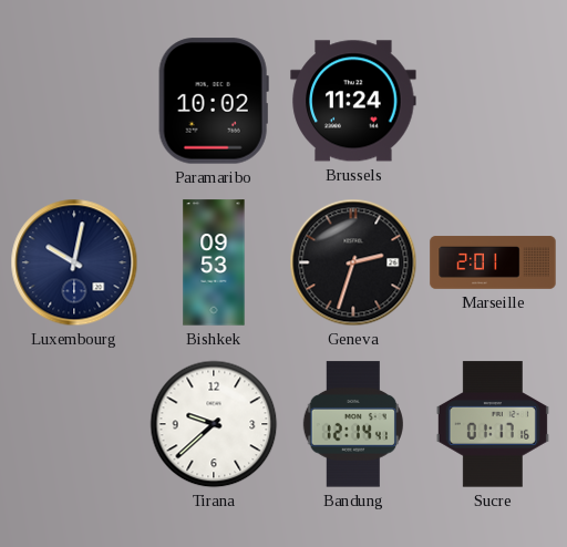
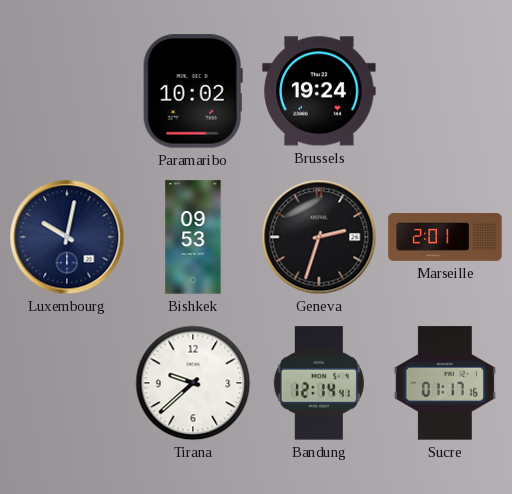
Brussels: 11:24 -> 19:24
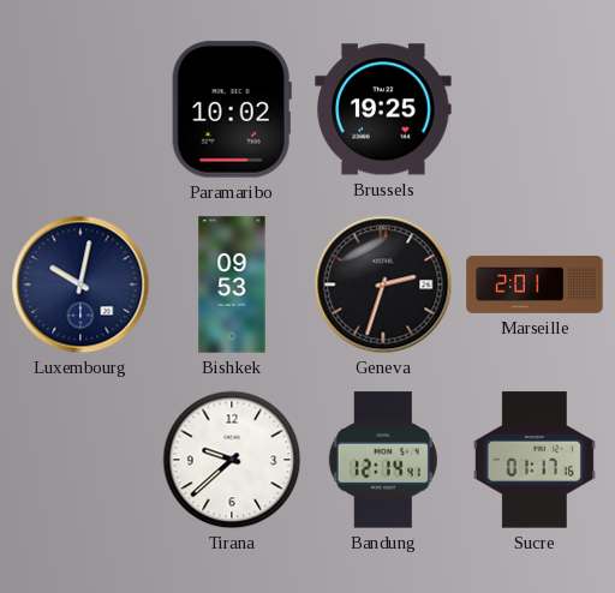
Brussels: 19:24 -> 19:25
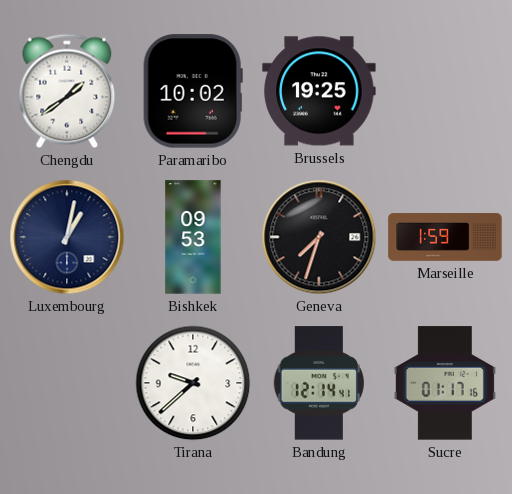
Chengdu: none -> 1:39
Luxembourg: 10:02 -> 1:02
Geneva: 2:33 -> 7:33
Marseille: 2:01 -> 1:59
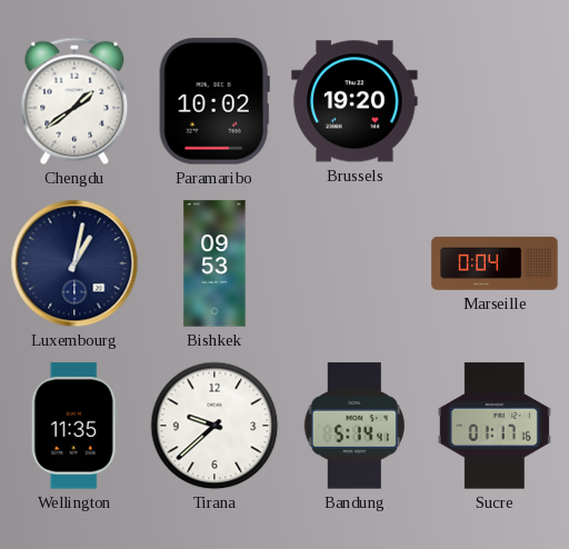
Brussels: 19:25 -> 19:20
Geneva: 7:33 -> none
Marseille: 1:59 -> 0:04
Wellington: none -> 11:35
Bandung: 12:14 -> 5:14
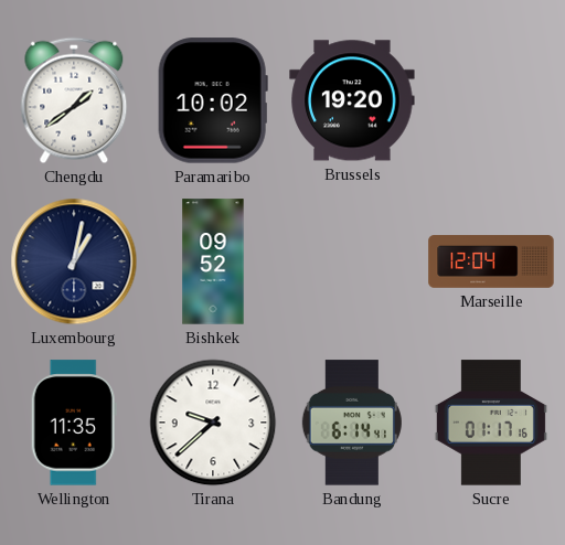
Bishkek: 09:53 -> 09:52
Marseille: 0:04 -> 12:04
Bandung: 5:14 -> 6:14
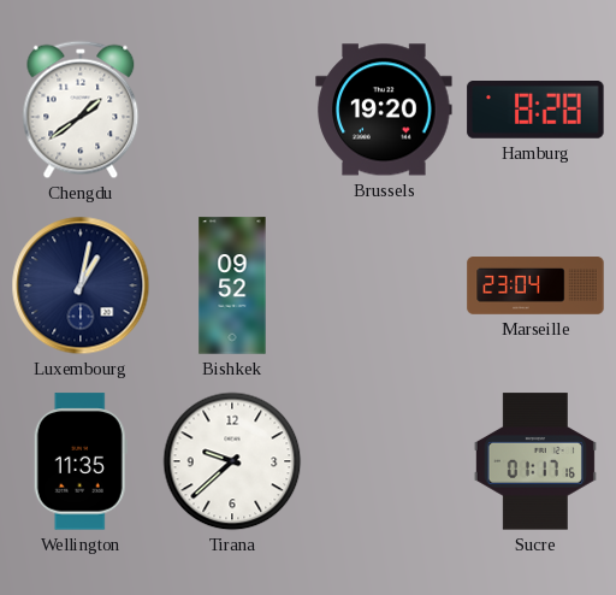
Paramaribo: 10:02 -> none
Hamburg: none -> 8:28
Marseille: 12:04 -> 23:04
Bandung: 6:14 -> none
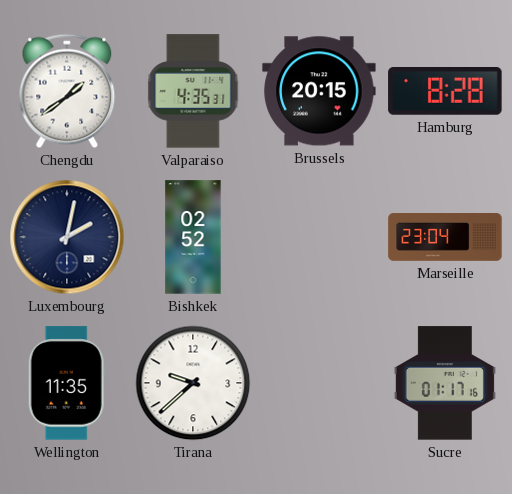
Valparaiso: none -> 4:35
Brussels: 19:20 -> 20:15
Luxembourg: 1:02 -> 2:02
Bishkek: 09:52 -> 02:52
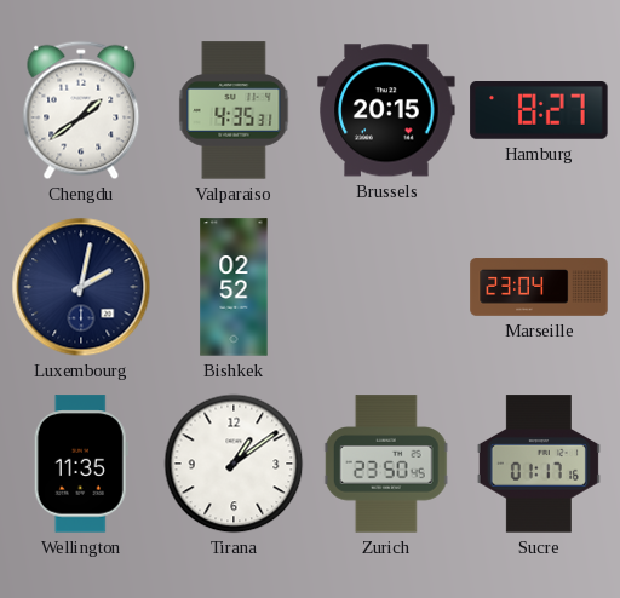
Hamburg: 8:28 -> 8:27
Tirana: 9:38 -> 1:09
Zurich: none -> 23:50
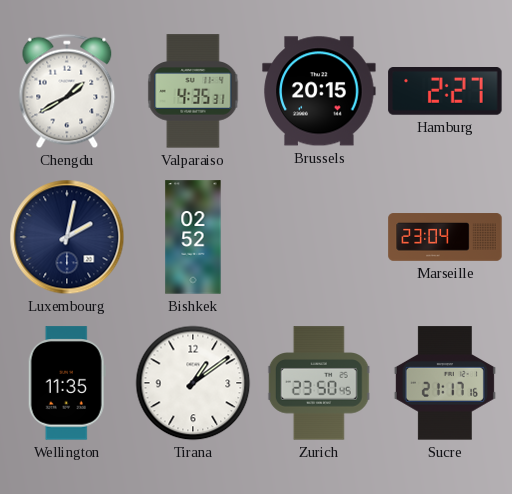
Chengdu: 1:39 -> 1:40
Hamburg: 8:27 -> 2:27
Sucre: 01:17 -> 21:17
